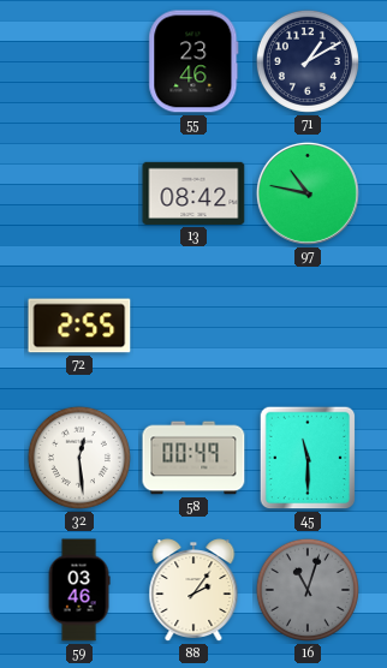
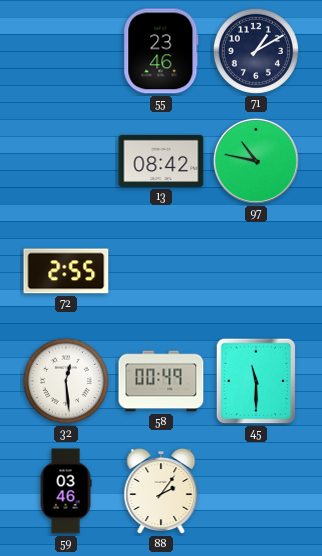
16: 11:03 -> none
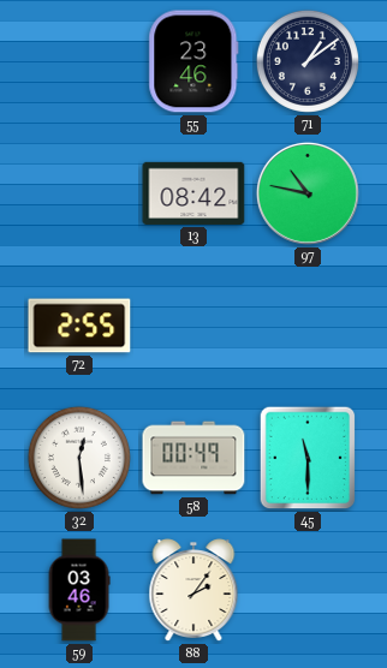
71: 1:10 -> 1:09
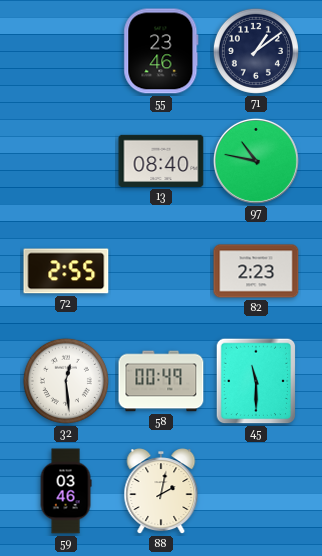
13: 08:42 -> 08:40
82: none -> 2:23
88: 2:06 -> 2:02
